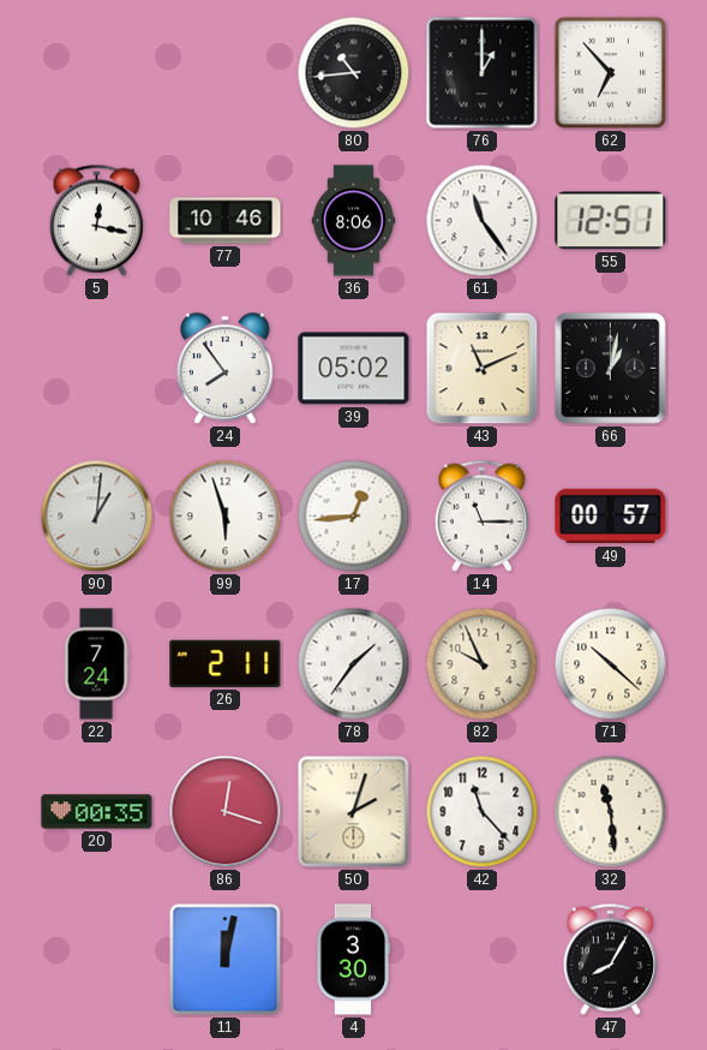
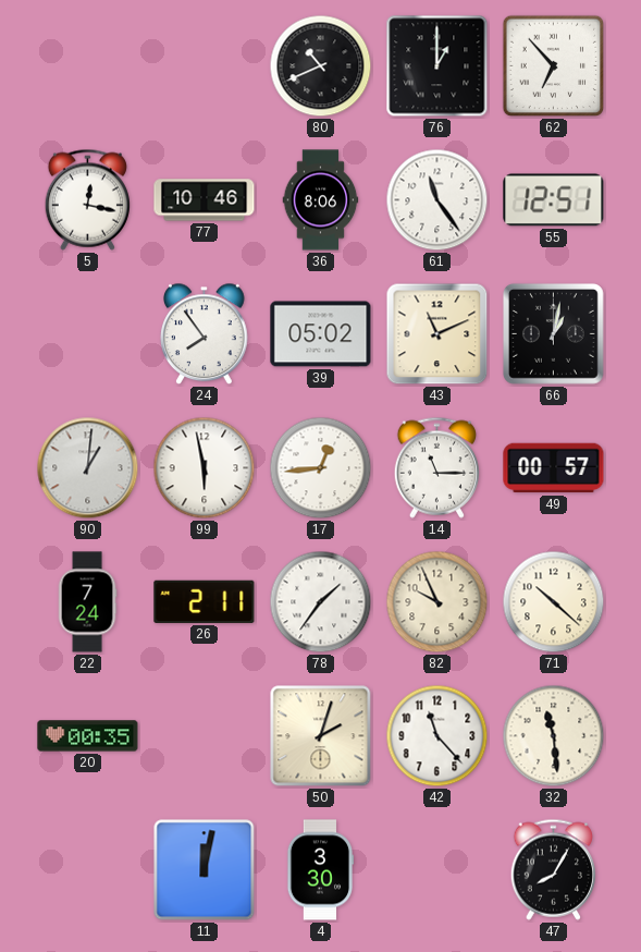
80: 10:44 -> 10:41
99: 5:57 -> 5:58
86: 12:18 -> none
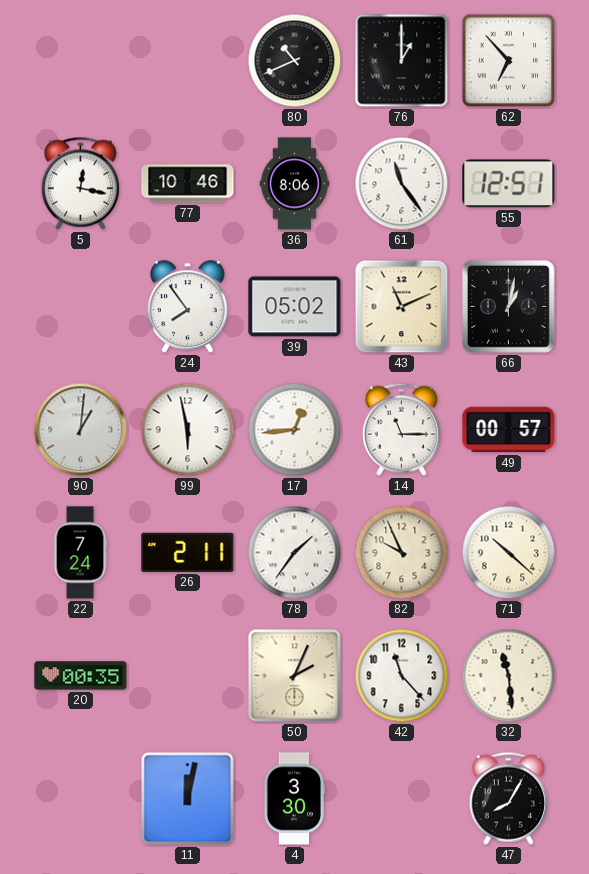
50: 2:03 -> 2:04
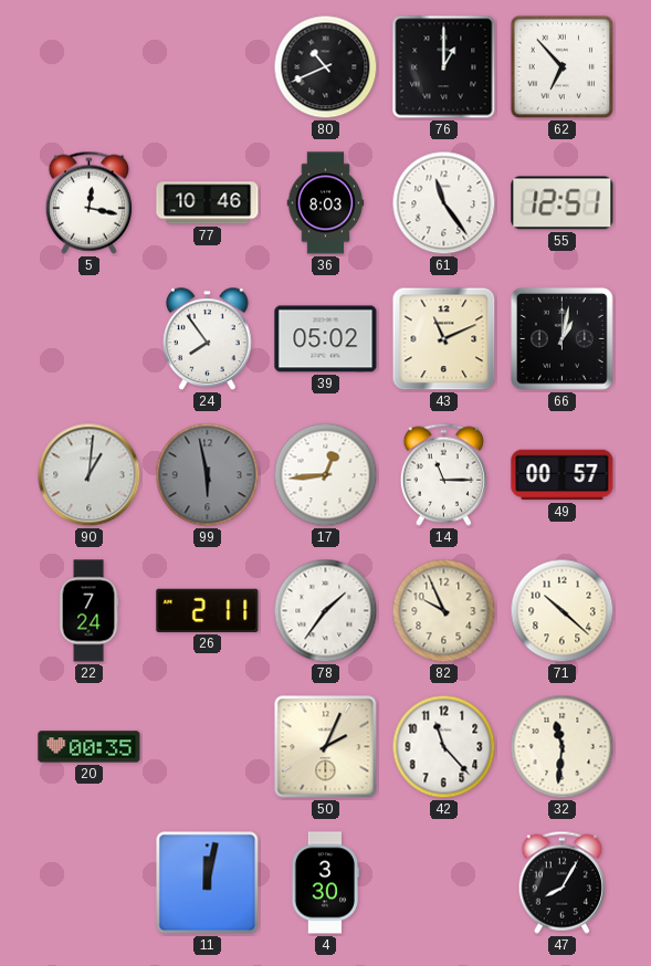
36: 8:06 -> 8:03
99 dial: white -> grey
32: 11:29 -> 11:31
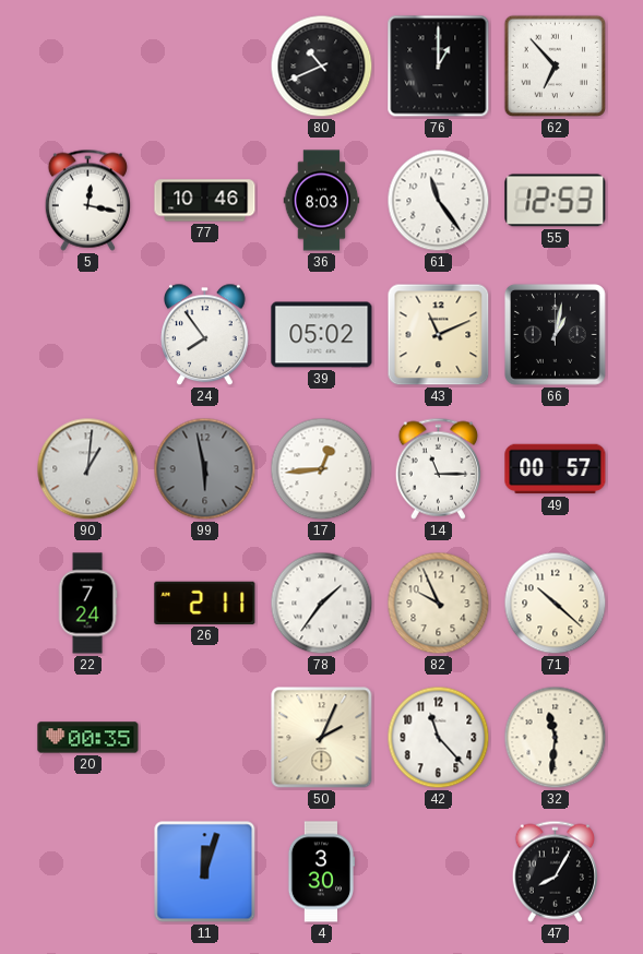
55: 12:51 -> 12:53
11: 12:02 -> 12:03
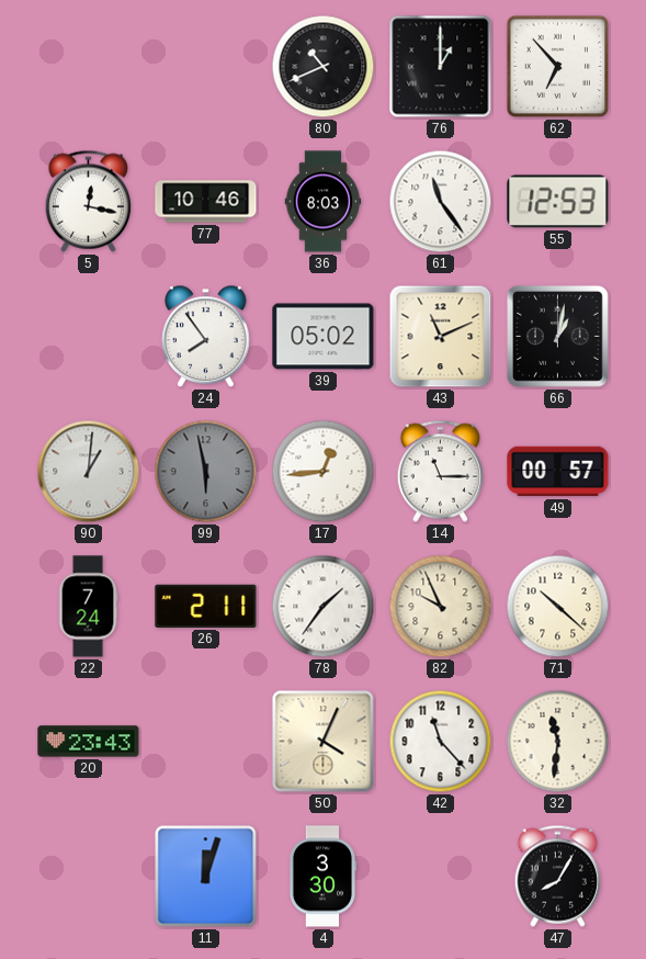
20: 00:35 -> 23:43
50: 2:04 -> 4:04
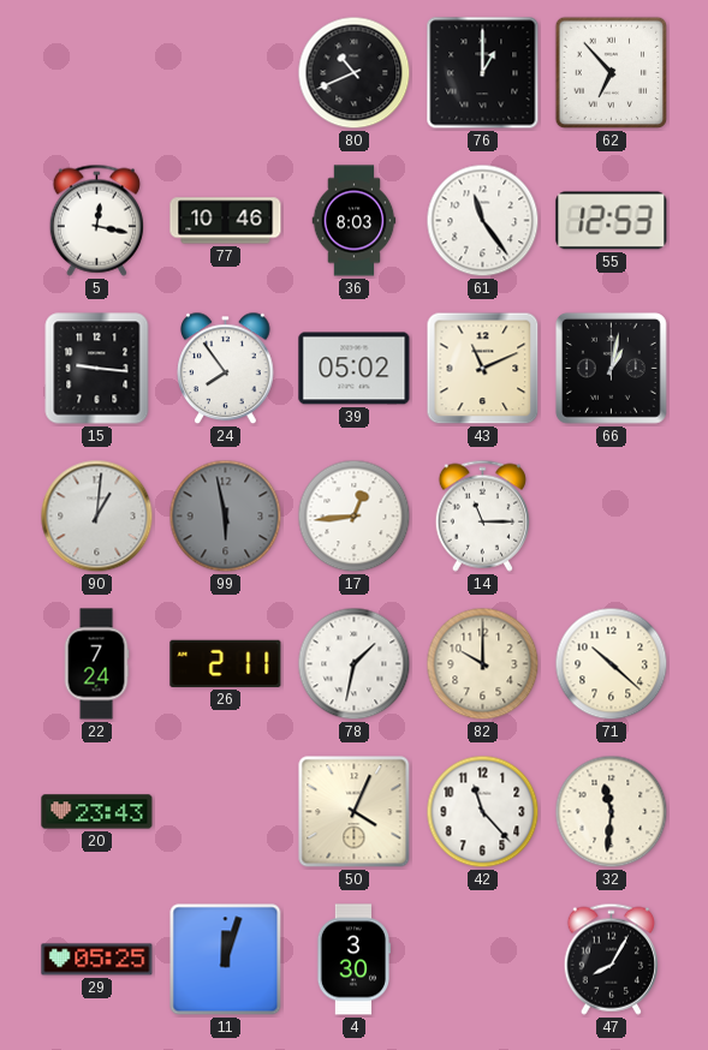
15: none -> 9:16
49: 00:57 -> none
78: 1:36 -> 1:32
82: 9:56 -> 10:00
29: none -> 05:25
